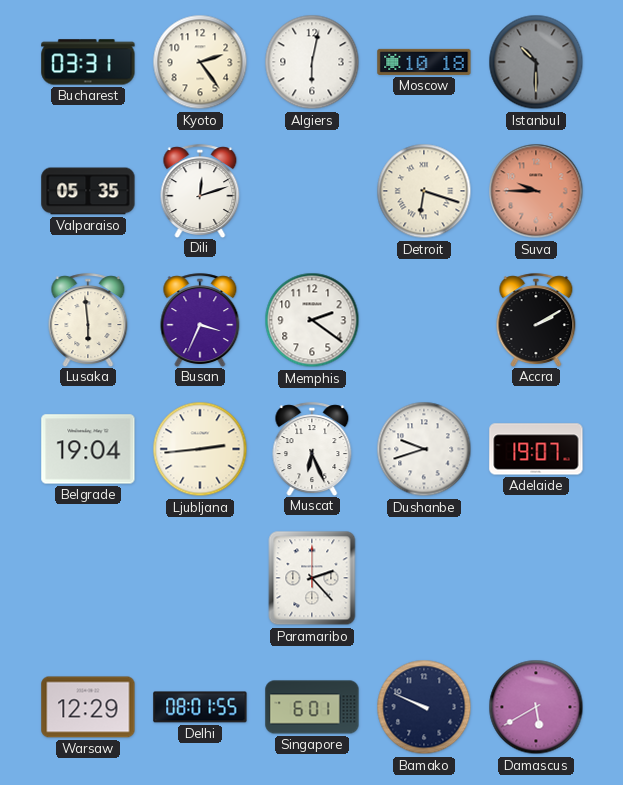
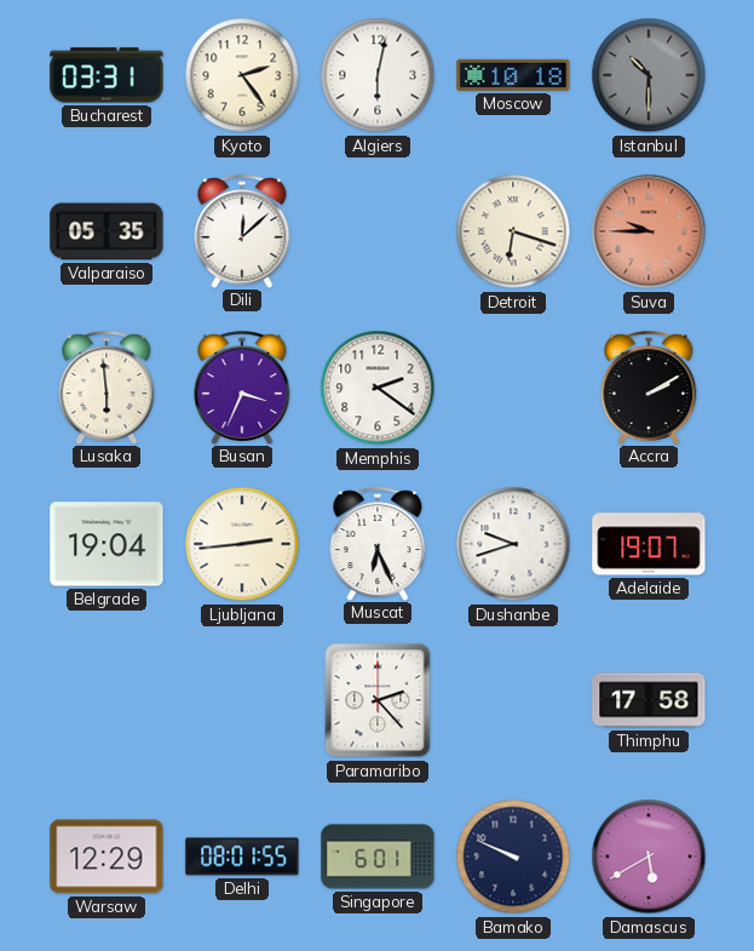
Dili: 12:12 -> 12:08
Thimphu: none -> 17:58
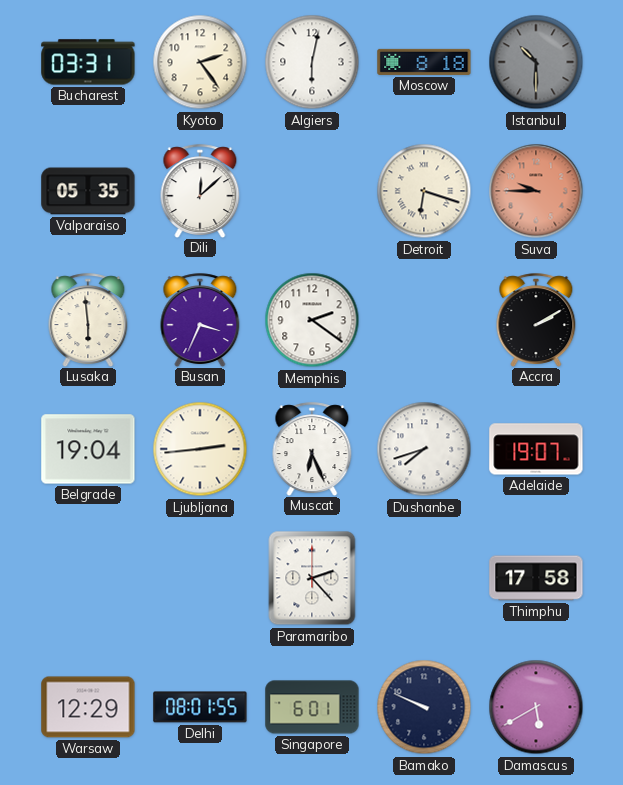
Moscow: 10:18 -> 8:18
Dushanbe: 9:42 -> 7:42
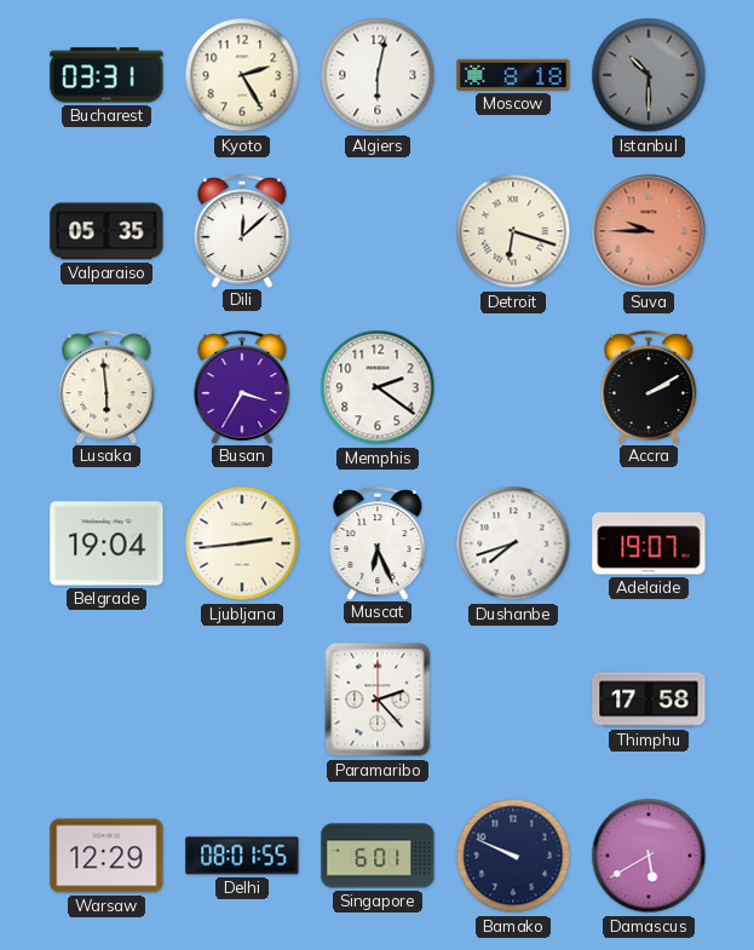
Kyoto: 2:24 -> 2:25
Busan: 3:34 -> 3:35
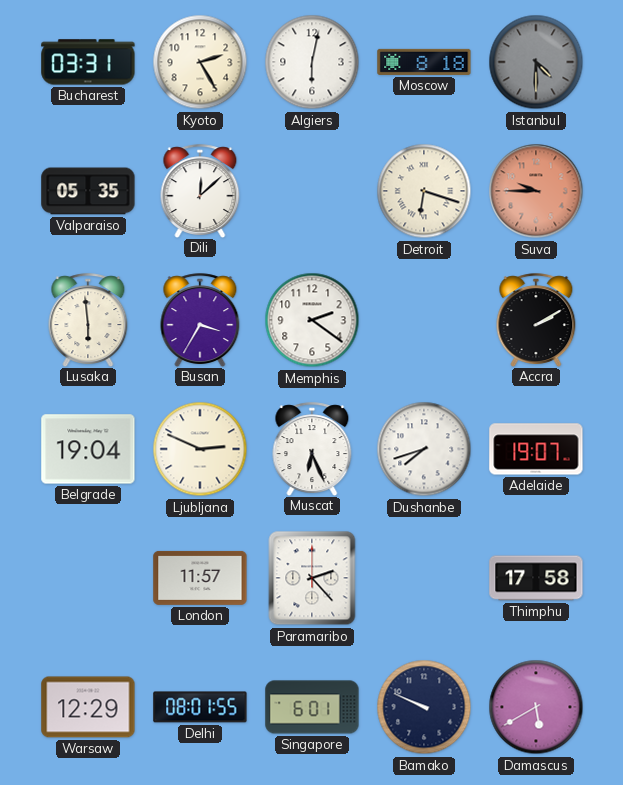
Istanbul: 10:30 -> 4:30
Ljubljana: 2:44 -> 2:49
London: none -> 11:57
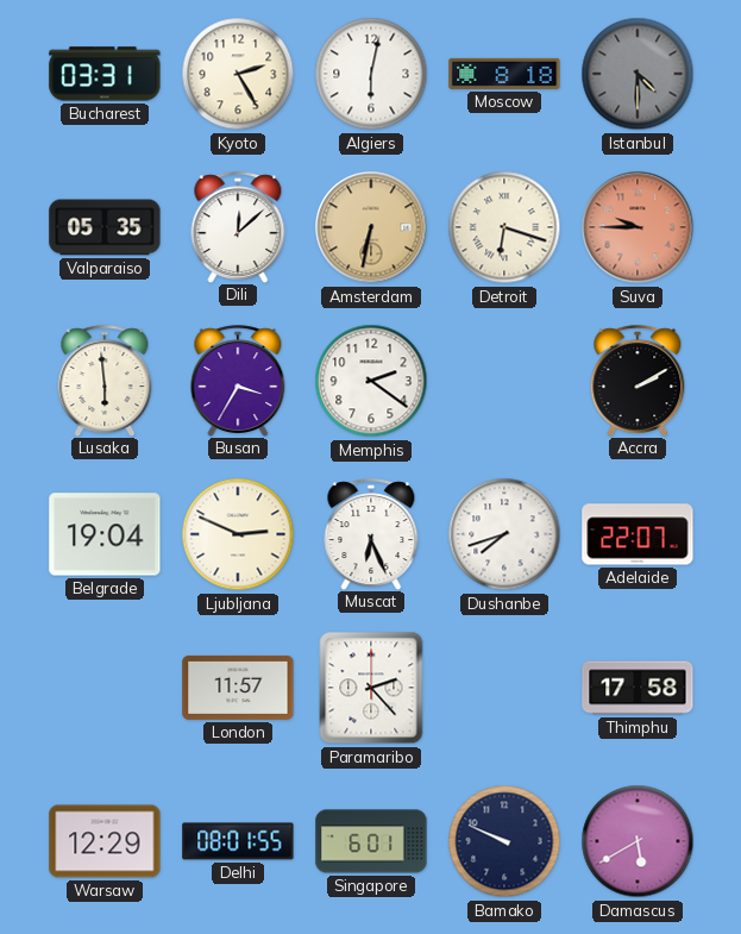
Amsterdam: none -> 6:32
Adelaide: 19:07 -> 22:07
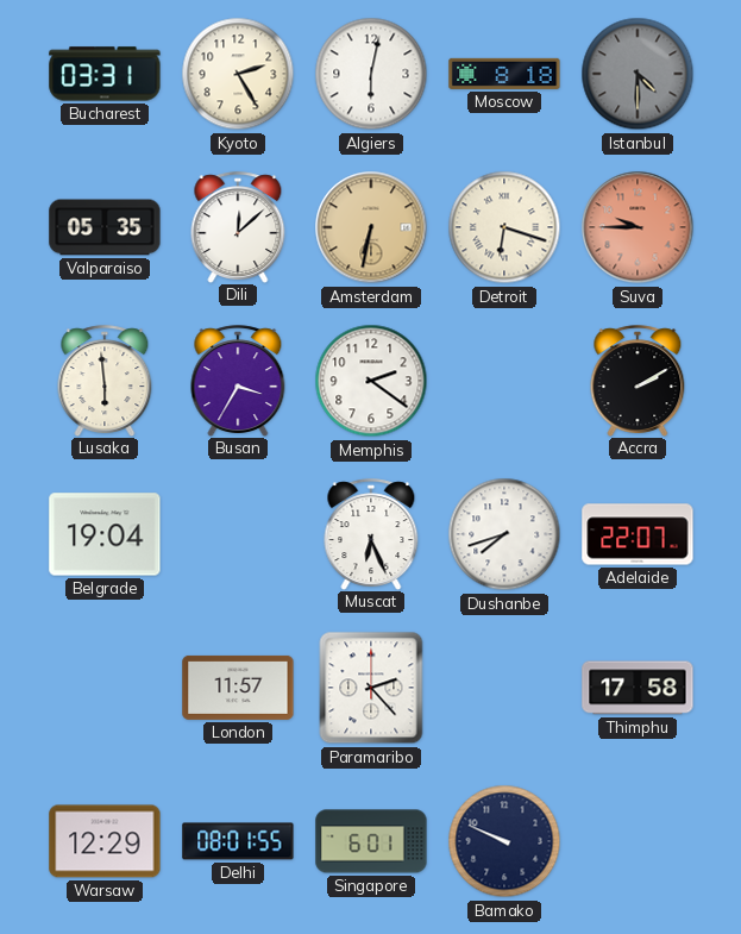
Ljubljana: 2:49 -> none
Damascus: 5:40 -> none
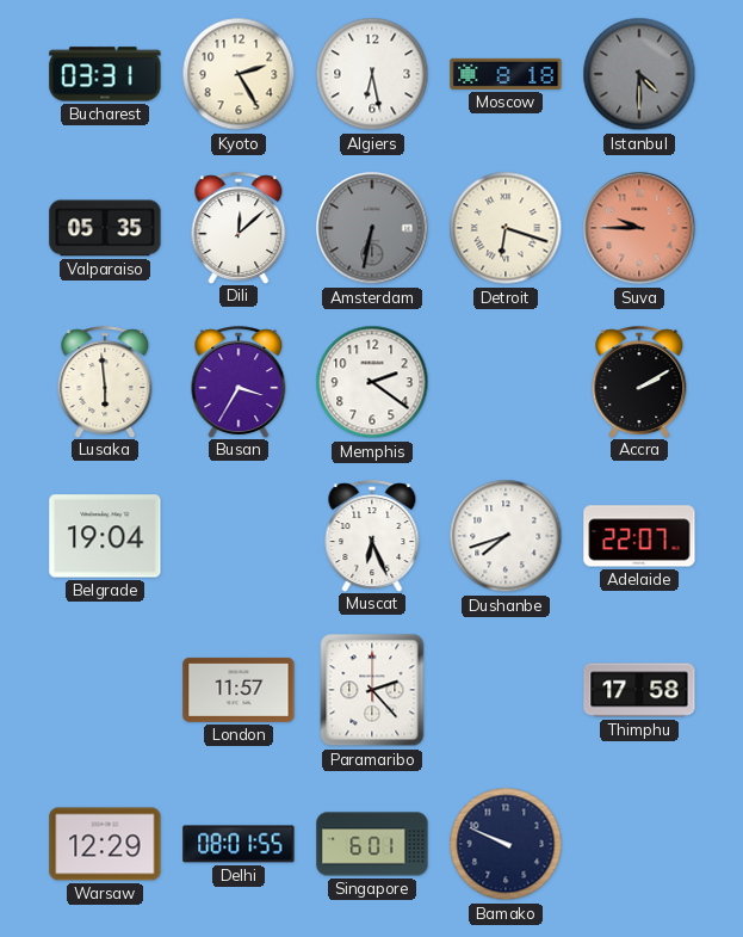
Algiers: 6:02 -> 6:28
Amsterdam dial: champagne -> grey
